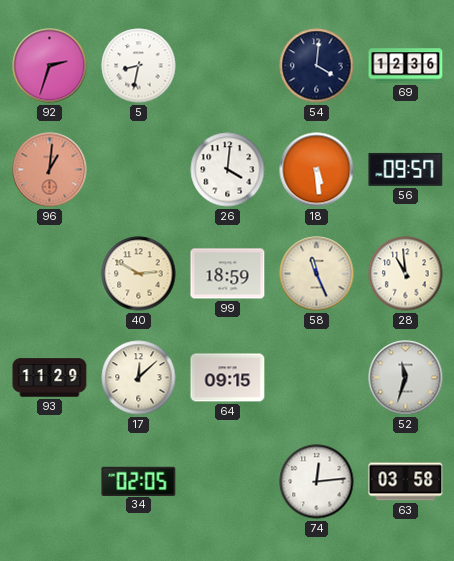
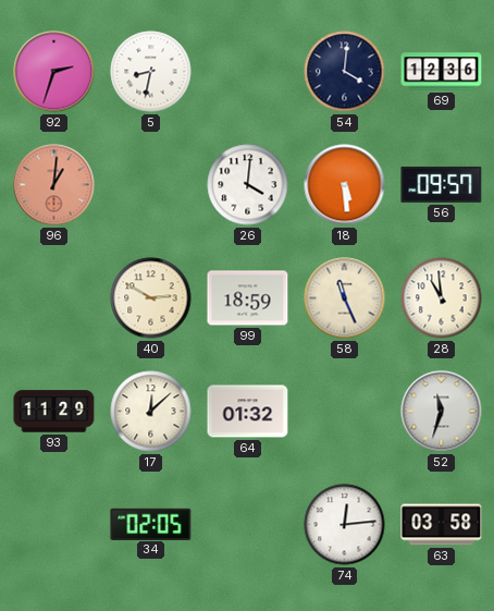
64: 09:15 -> 01:32
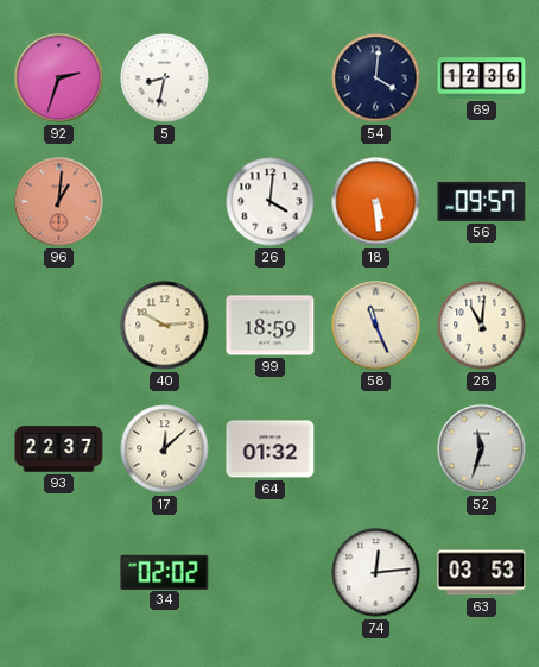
28: 10:59 -> 11:01
93: 11:29 -> 22:37
34: 02:05 -> 02:02
63: 03:58 -> 03:53
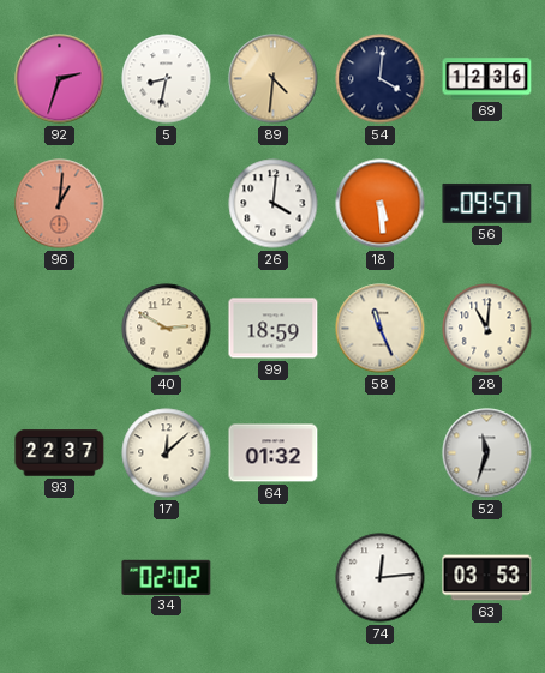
89: none -> 4:31
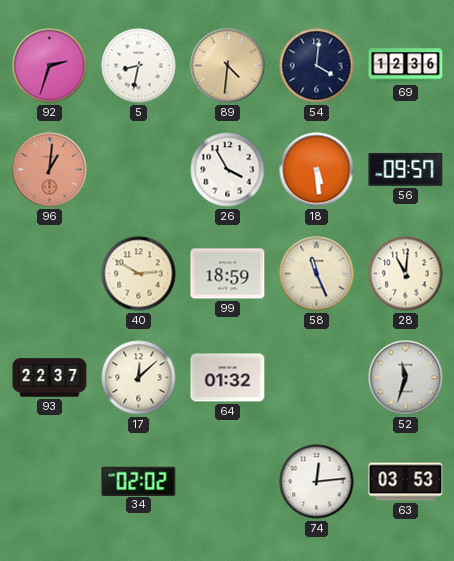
26: 4:01 -> 3:55
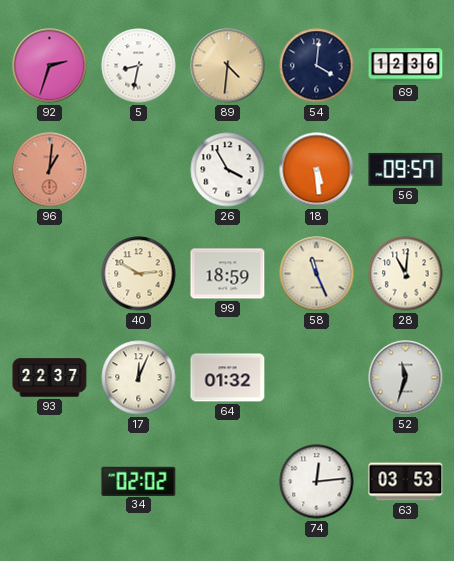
17: 12:08 -> 12:04
